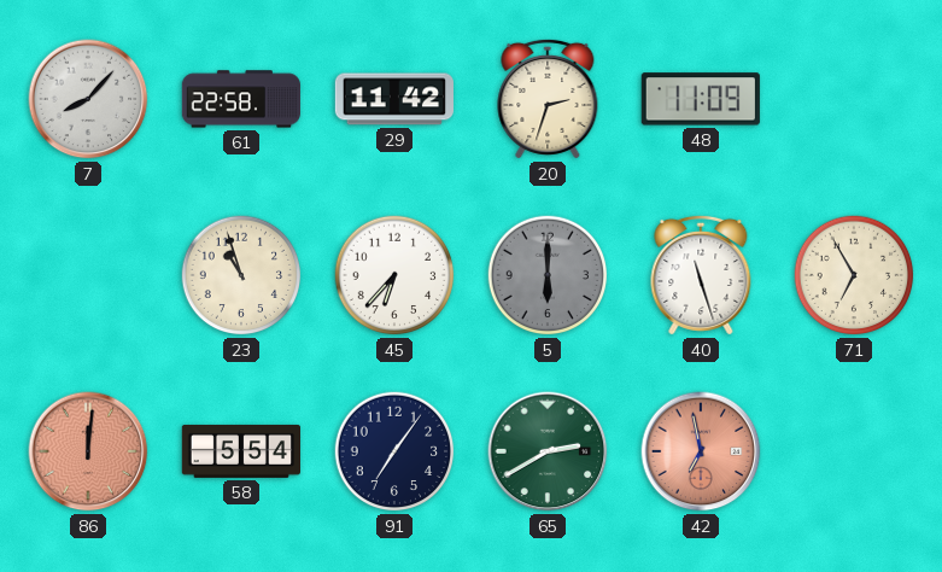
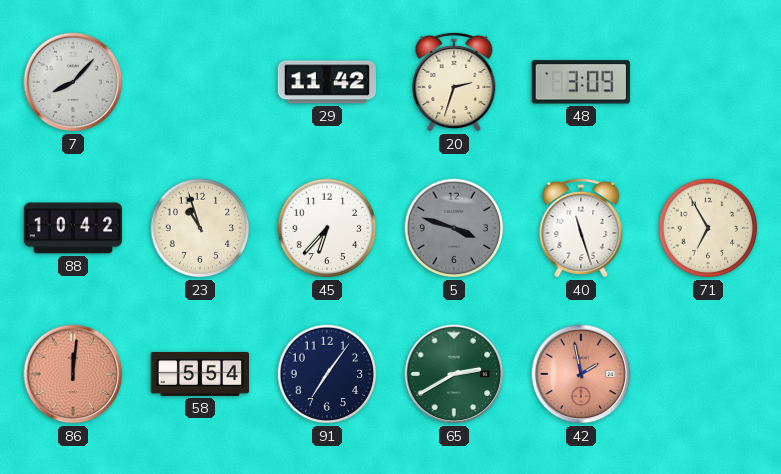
61: 22:58 -> none
48: 11:09 -> 3:09
88: none -> 10:42
5: 6:00 -> 3:48
42: 6:58 -> 1:58
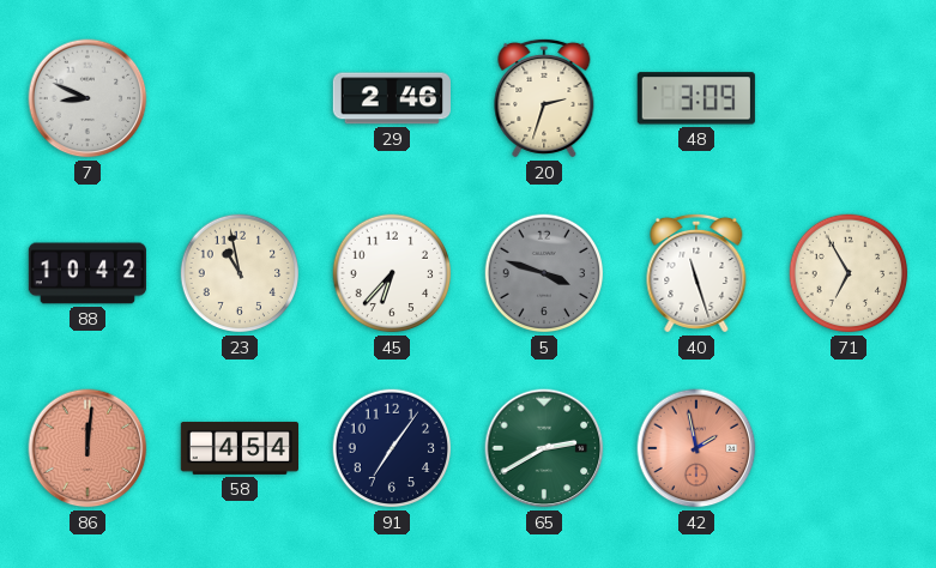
7: 8:07 -> 8:49
29: 11:42 -> 2:46
23: 10:57 -> 10:58
58: 5:54 -> 4:54
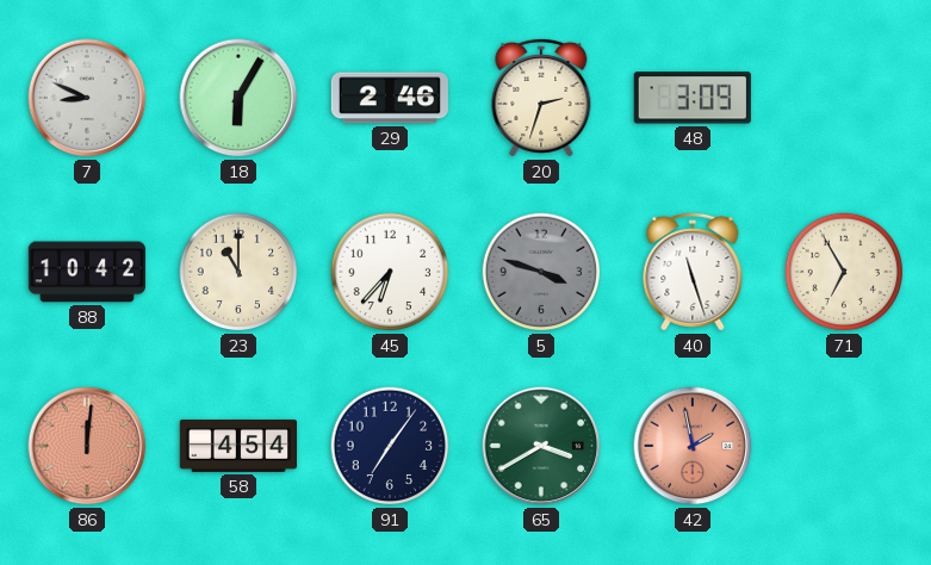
18: none -> 6:05
23: 10:58 -> 11:00
65: 2:40 -> 3:40
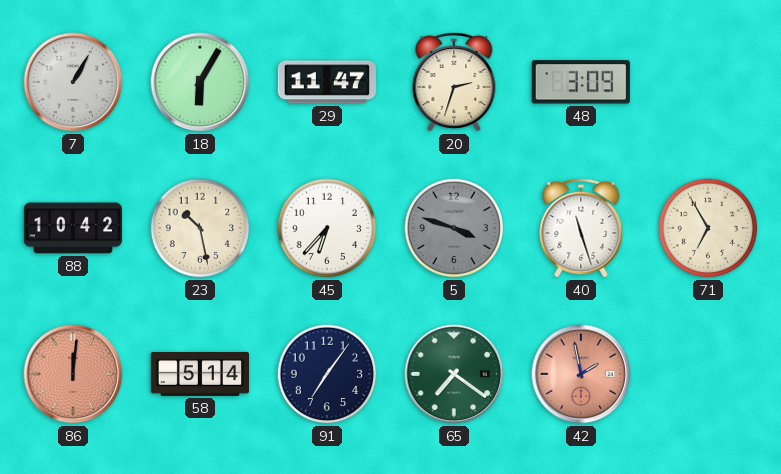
7: 8:49 -> 1:05
29: 2:46 -> 11:47
23: 11:00 -> 10:28
58: 4:54 -> 5:14
65: 3:40 -> 7:21
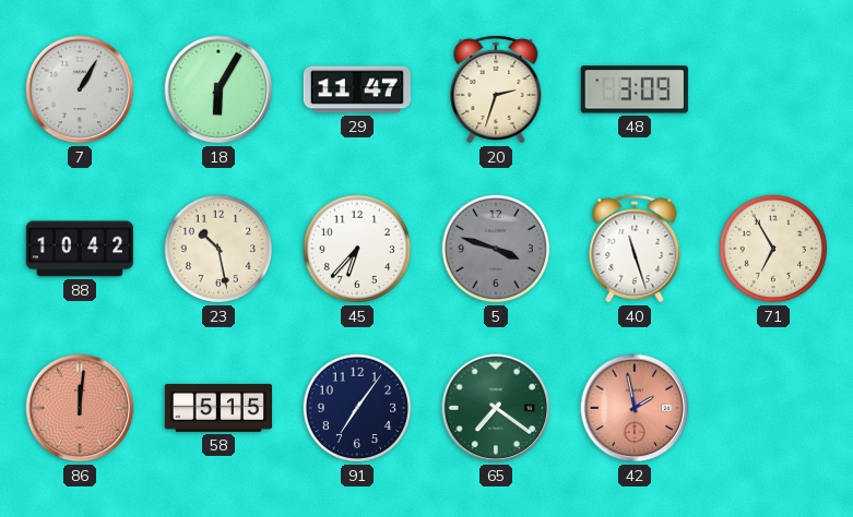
58: 5:14 -> 5:15
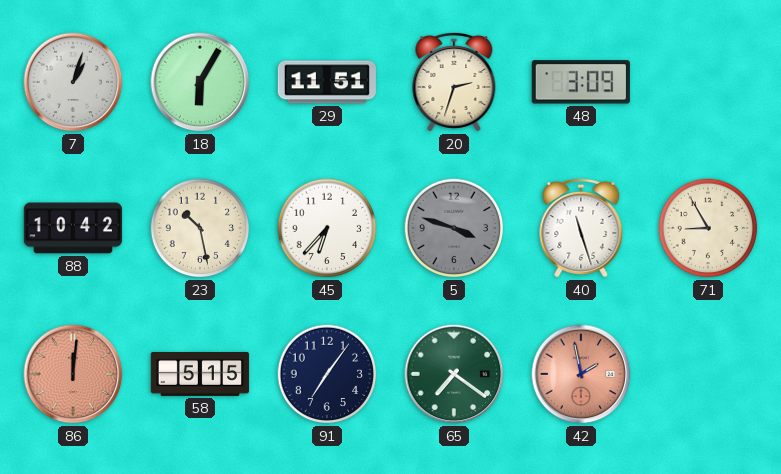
7: 1:05 -> 1:03
29: 11:47 -> 11:51
71: 6:55 -> 8:55
